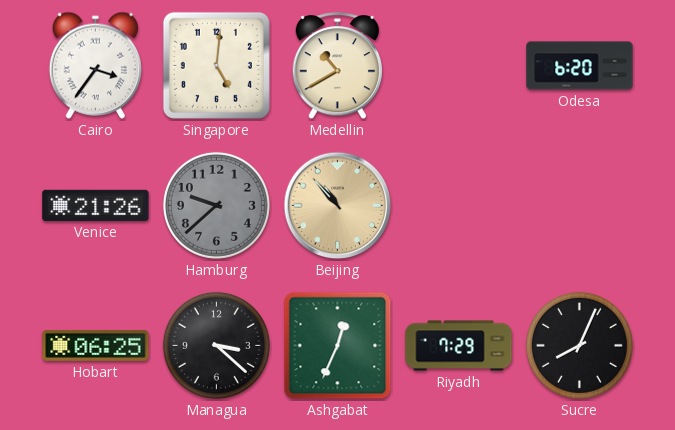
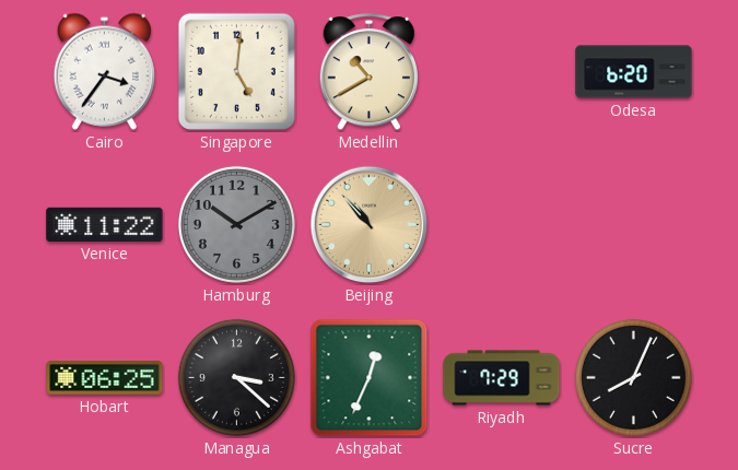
Venice: 21:26 -> 11:22
Hamburg: 9:38 -> 10:10
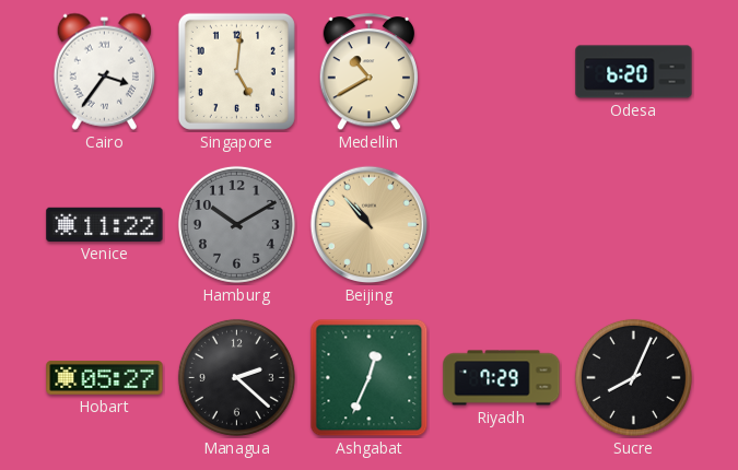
Hobart: 06:25 -> 05:27
Managua: 3:22 -> 2:22
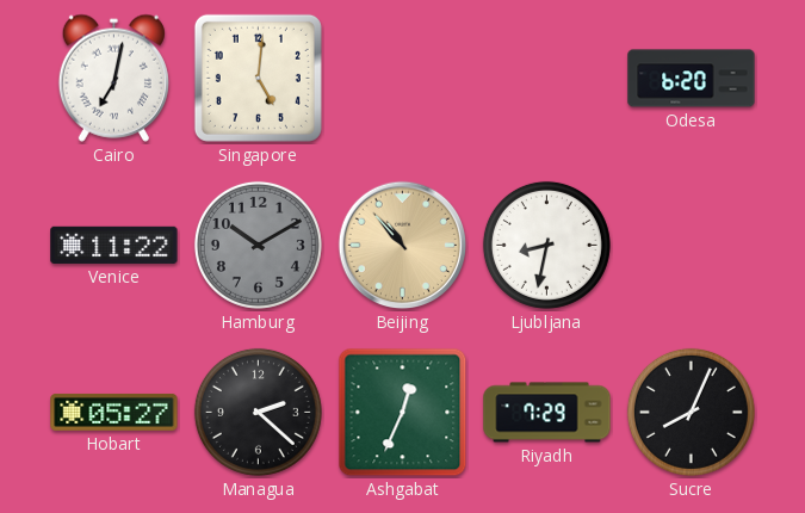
Cairo: 3:36 -> 7:02
Medellin: 10:40 -> none
Ljubljana: none -> 8:32
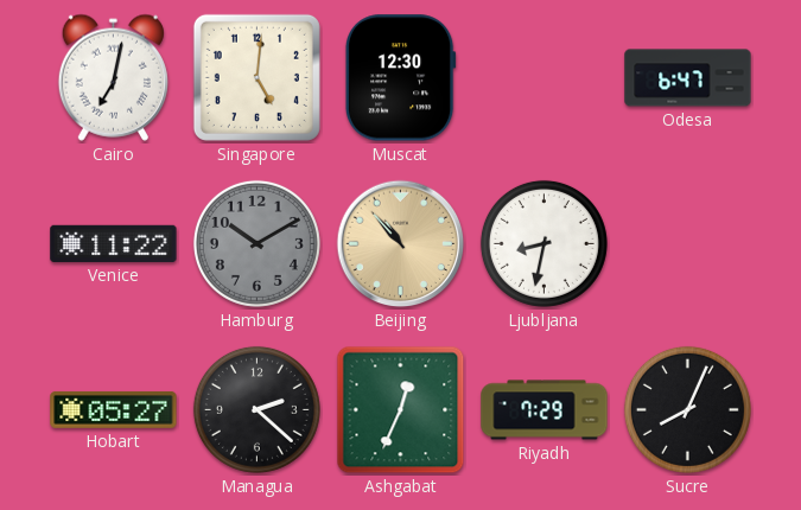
Muscat: none -> 12:30
Odesa: 6:20 -> 6:47
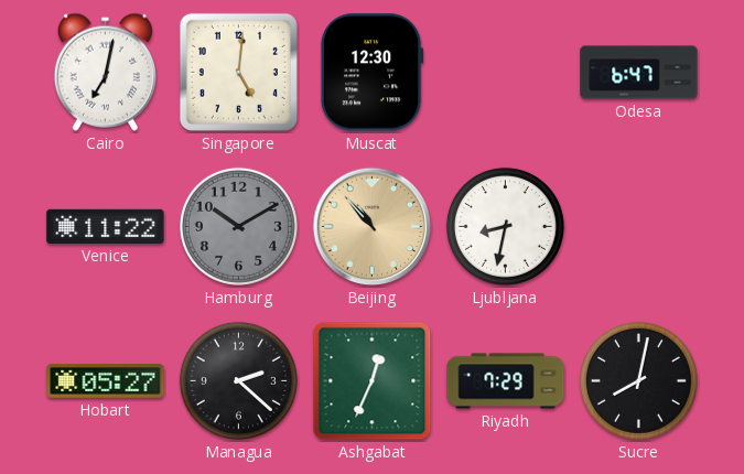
Sucre: 8:04 -> 8:02
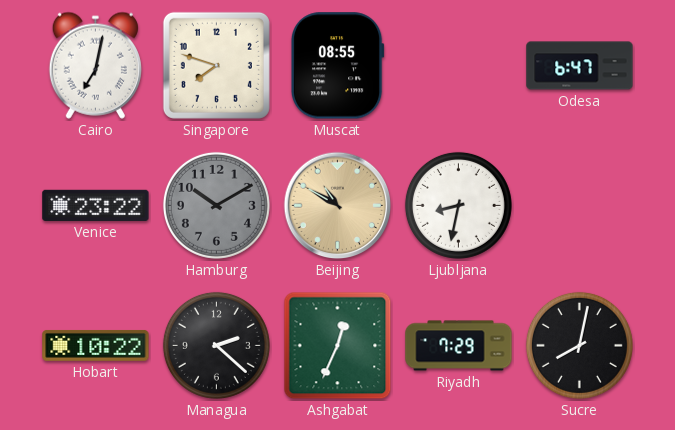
Singapore: 5:01 -> 7:48
Muscat: 12:30 -> 08:55
Venice: 11:22 -> 23:22
Beijing: 10:53 -> 10:50
Hobart: 05:27 -> 10:22
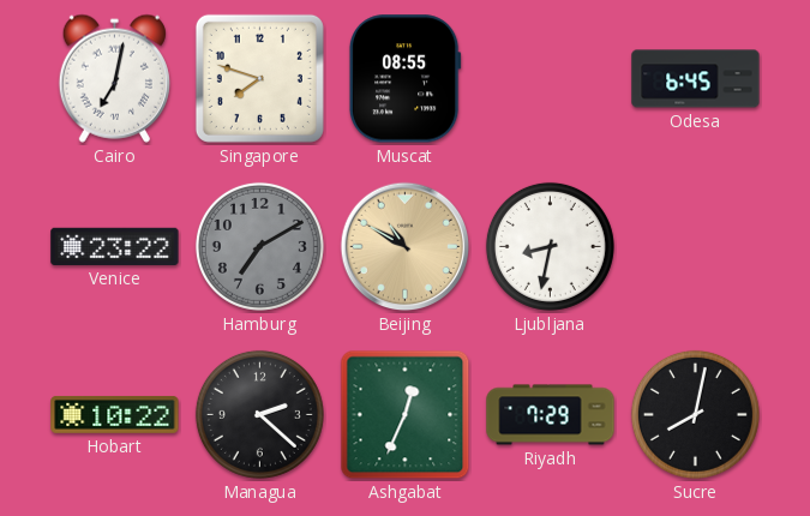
Odesa: 6:47 -> 6:45
Hamburg: 10:10 -> 7:10
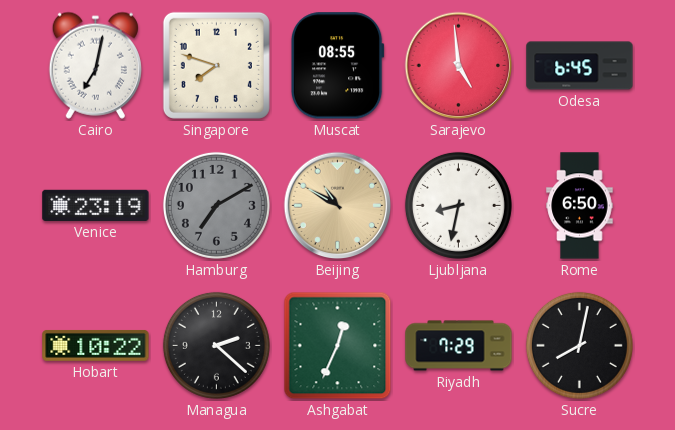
Sarajevo: none -> 4:59
Venice: 23:22 -> 23:19
Rome: none -> 6:50
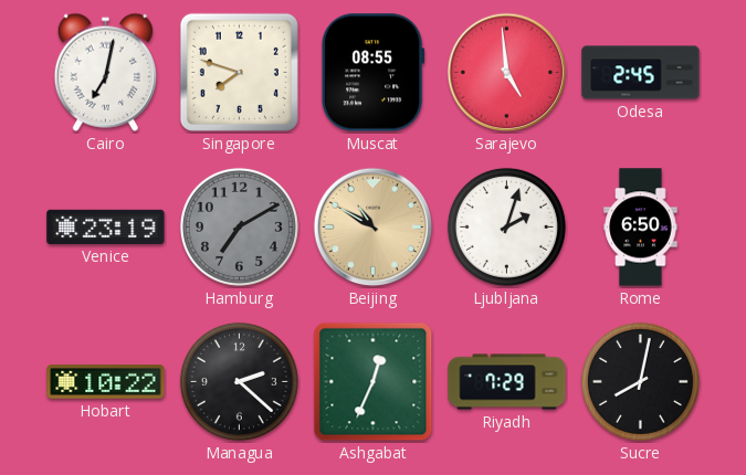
Odesa: 6:45 -> 2:45
Ljubljana: 8:32 -> 2:03
